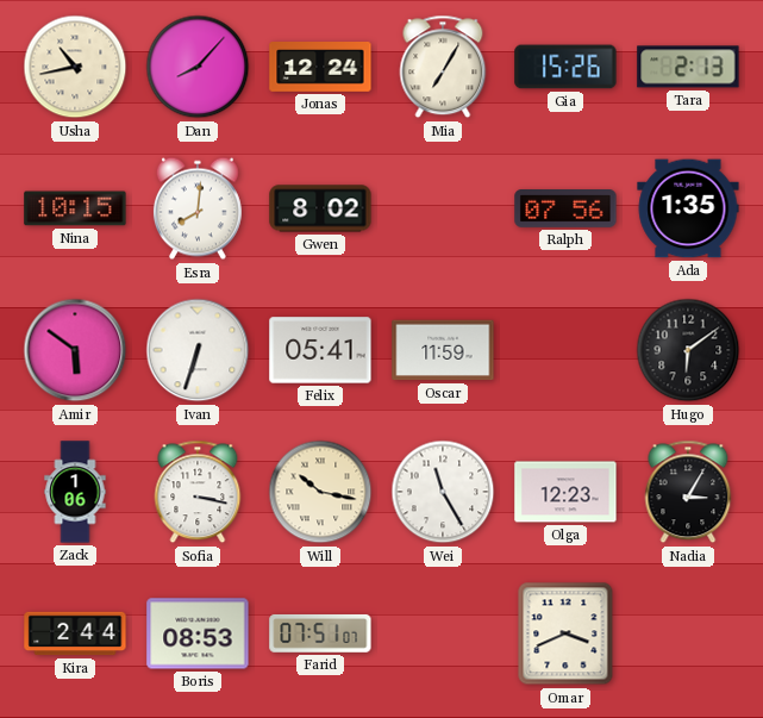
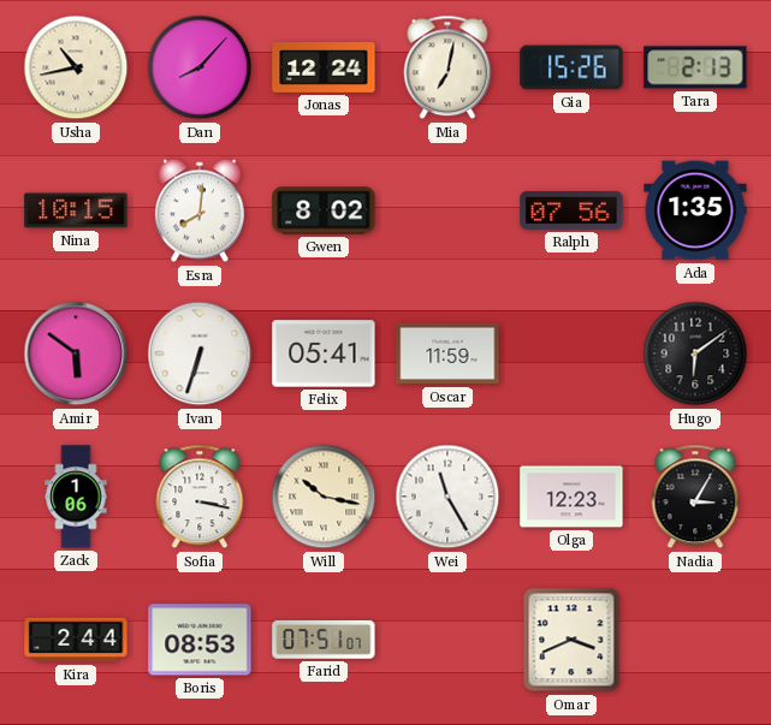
Mia: 7:05 -> 7:02
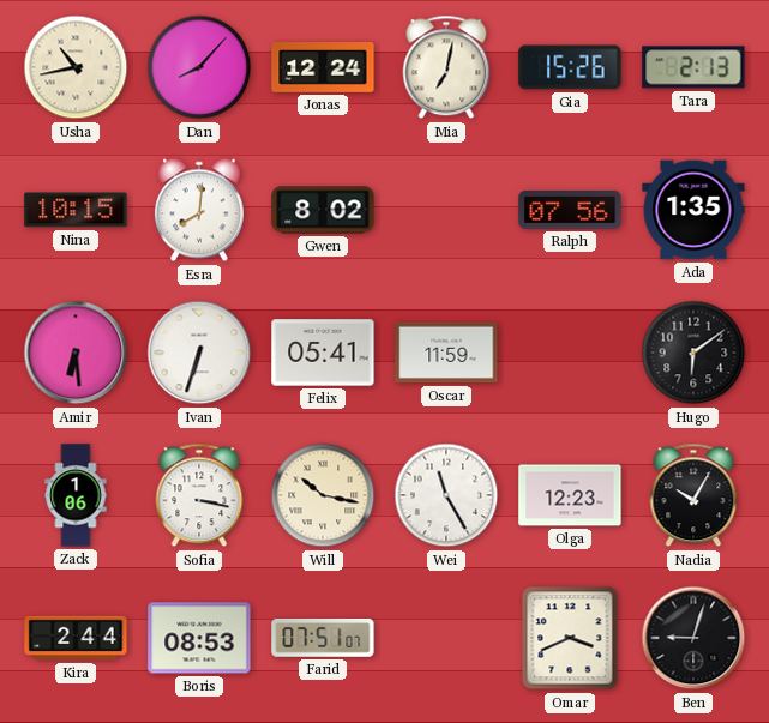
Amir: 5:51 -> 6:29
Nadia: 3:05 -> 10:05
Ben: none -> 9:03
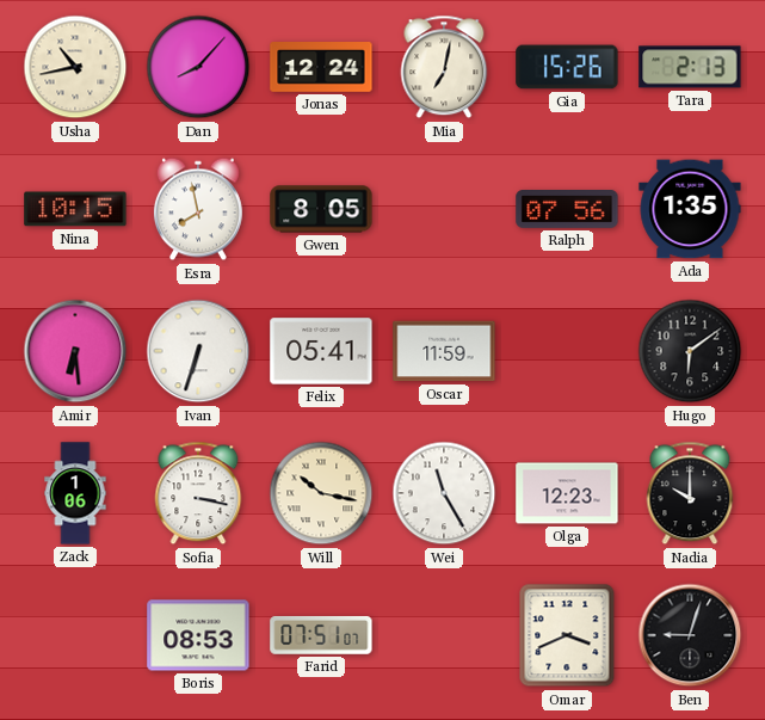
Esra: 8:01 -> 7:58
Gwen: 8:02 -> 8:05
Nadia: 10:05 -> 10:00
Kira: 2:44 -> none
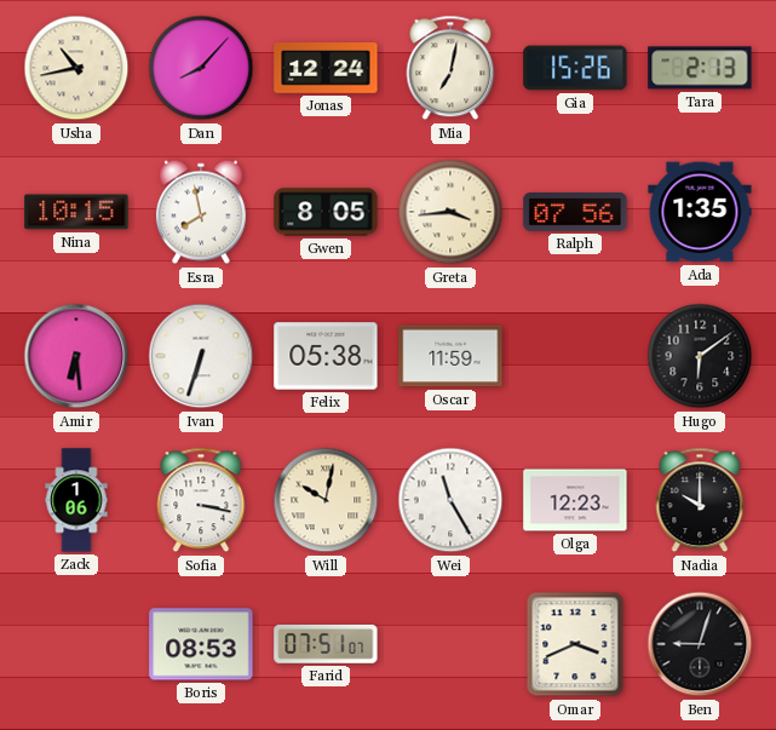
Greta: none -> 3:44
Felix: 05:41 -> 05:38
Will: 10:17 -> 10:02
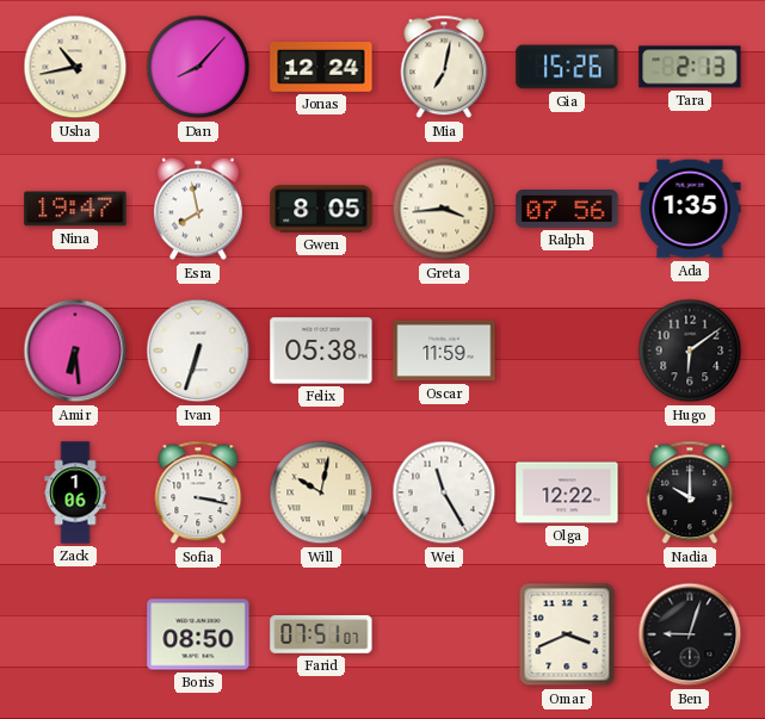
Nina: 10:15 -> 19:47
Olga: 12:23 -> 12:22
Boris: 08:53 -> 08:50
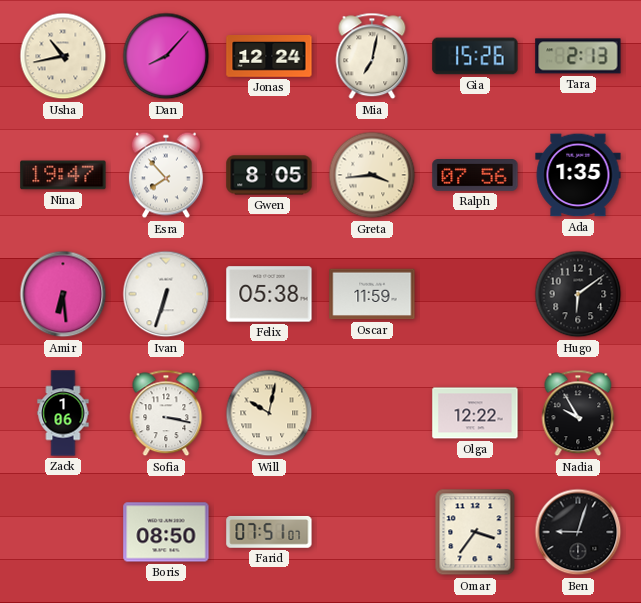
Esra: 7:58 -> 7:53
Wei: 11:25 -> none
Nadia: 10:00 -> 9:55
Omar: 3:41 -> 3:36
